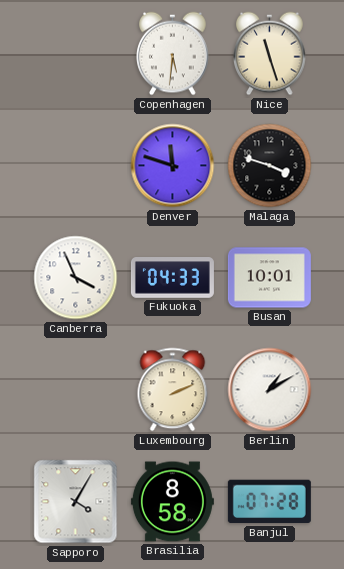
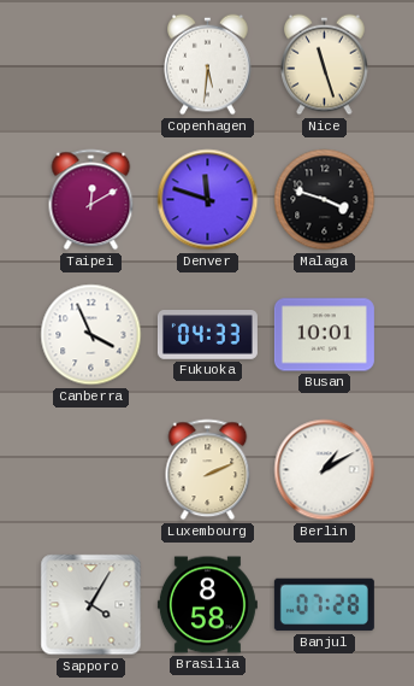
Taipei: none -> 12:10
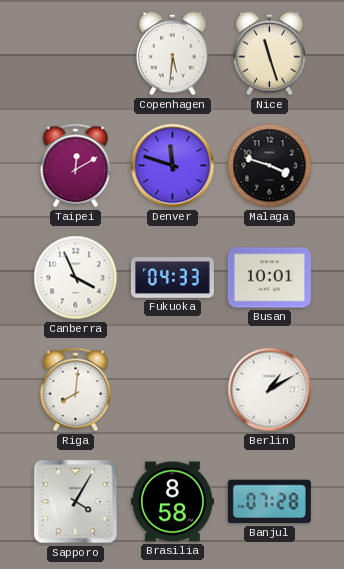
Riga: none -> 8:01
Luxembourg: 2:11 -> none
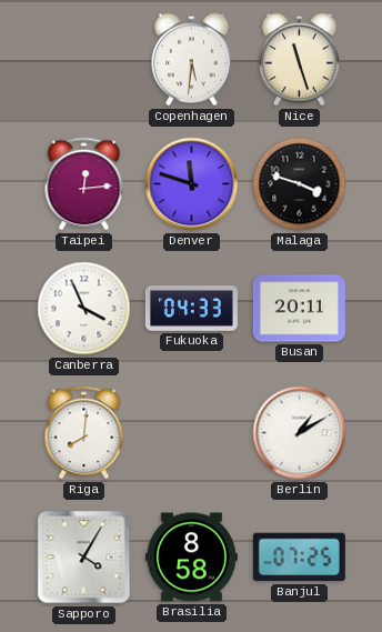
Taipei: 12:10 -> 12:14
Busan: 10:01 -> 20:11
Banjul: 07:28 -> 07:25
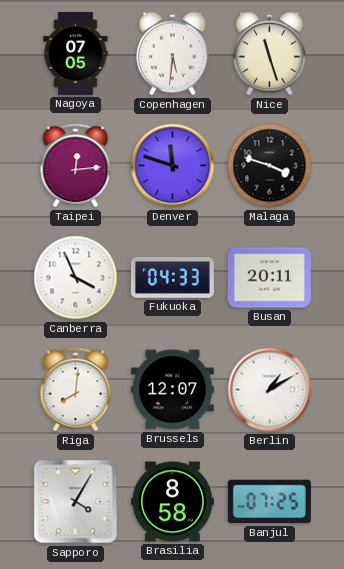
Nagoya: none -> 07:05
Brussels: none -> 12:07
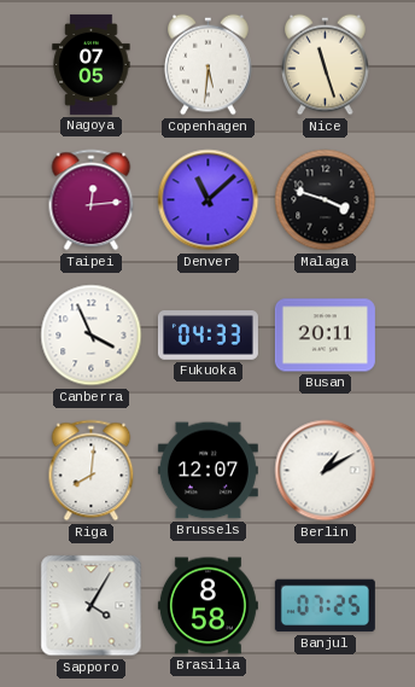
Denver: 11:48 -> 11:08
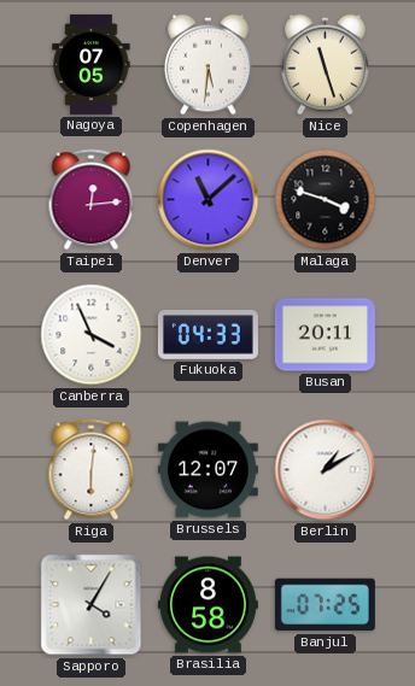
Riga: 8:01 -> 6:01
